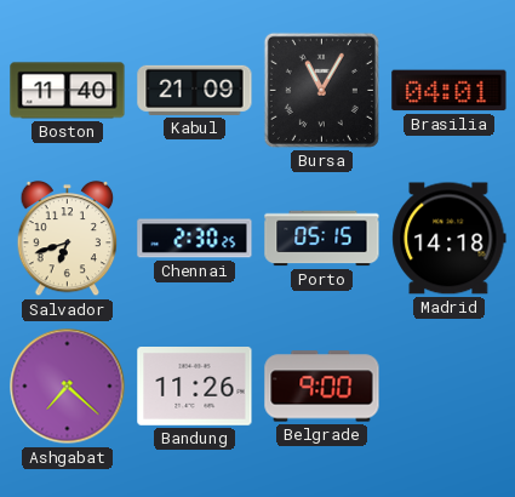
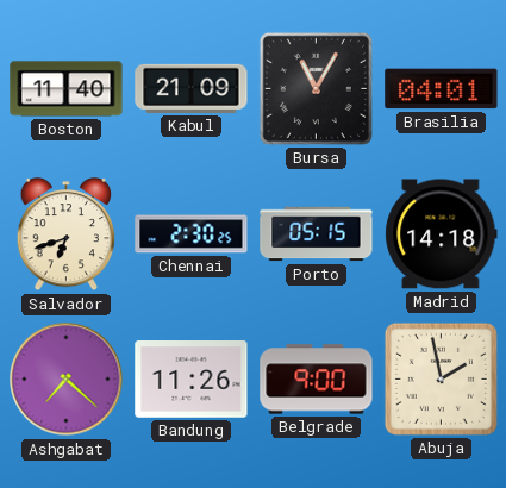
Abuja: none -> 1:58
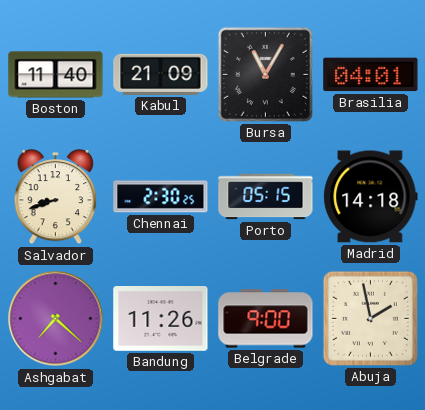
Salvador: 6:42 -> 8:42
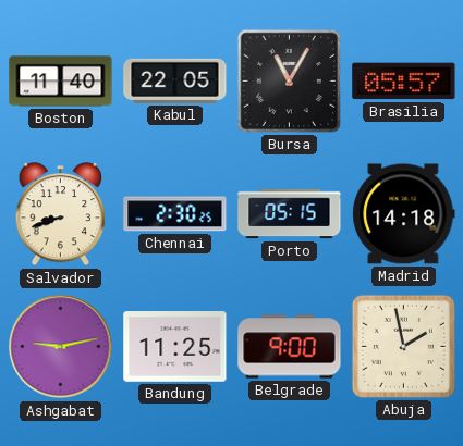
Kabul: 21:09 -> 22:05
Brasilia: 04:01 -> 05:57
Ashgabat: 7:22 -> 9:13
Bandung: 11:26 -> 11:25
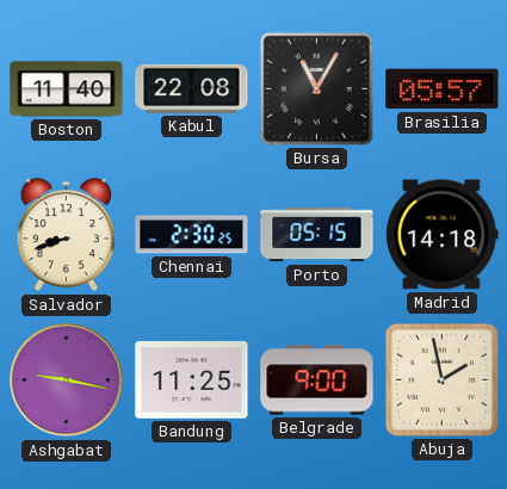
Kabul: 22:05 -> 22:08
Ashgabat: 9:13 -> 9:17
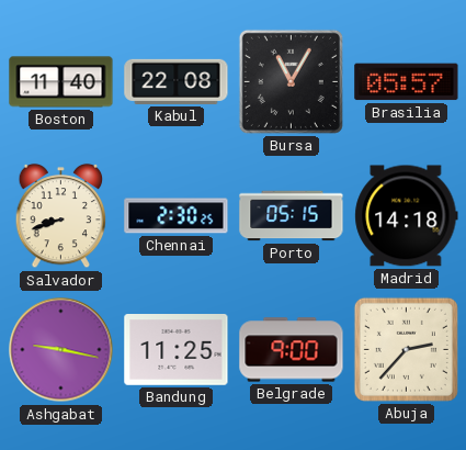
Abuja: 1:58 -> 2:37
